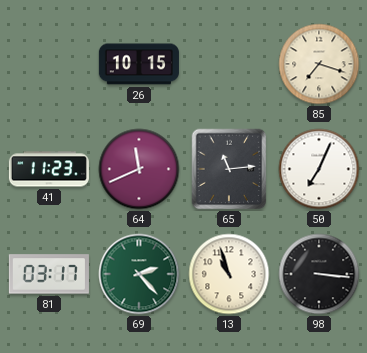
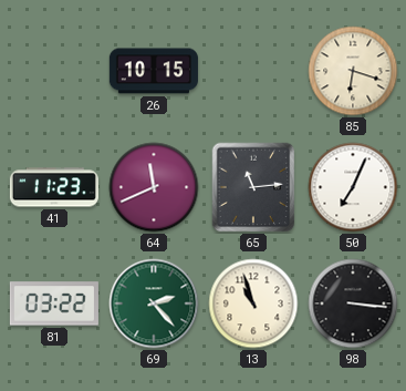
85: 7:18 -> 6:18
81: 03:17 -> 03:22
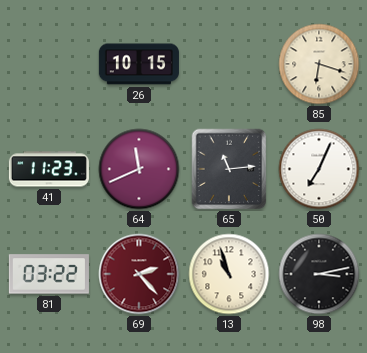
69 dial: green -> burgundy
98: 3:16 -> 3:13
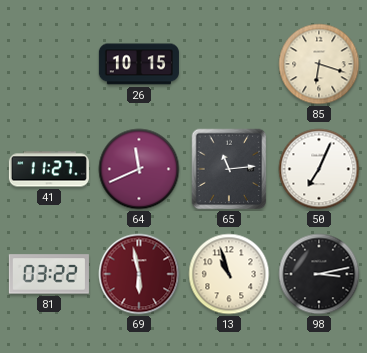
41: 11:23 -> 11:27
69: 2:23 -> 5:58
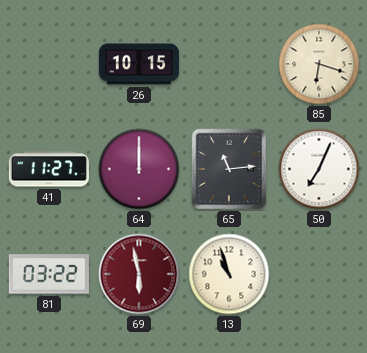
64: 11:41 -> 12:00
98: 3:13 -> none
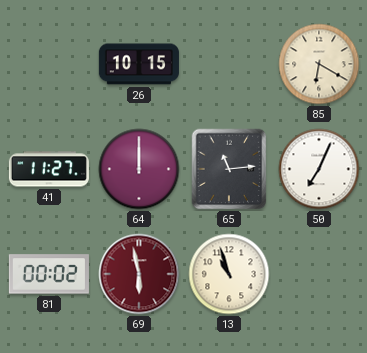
85: 6:18 -> 6:20
81: 03:22 -> 00:02
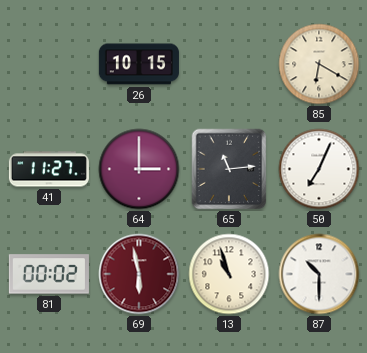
64: 12:00 -> 3:00
87: none -> 10:30
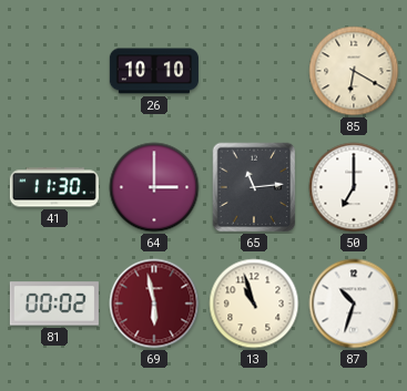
26: 10:15 -> 10:10
41: 11:27 -> 11:30
50: 7:04 -> 7:00
87: 10:30 -> 10:33
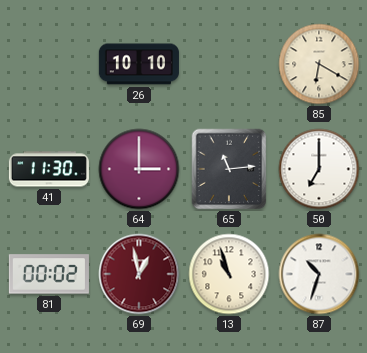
69: 5:58 -> 12:58
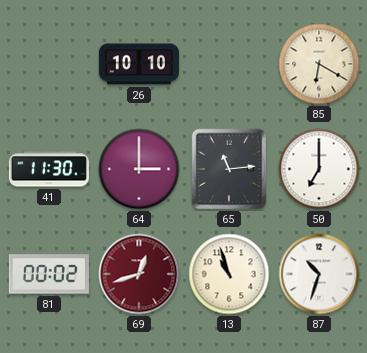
69: 12:58 -> 12:42
